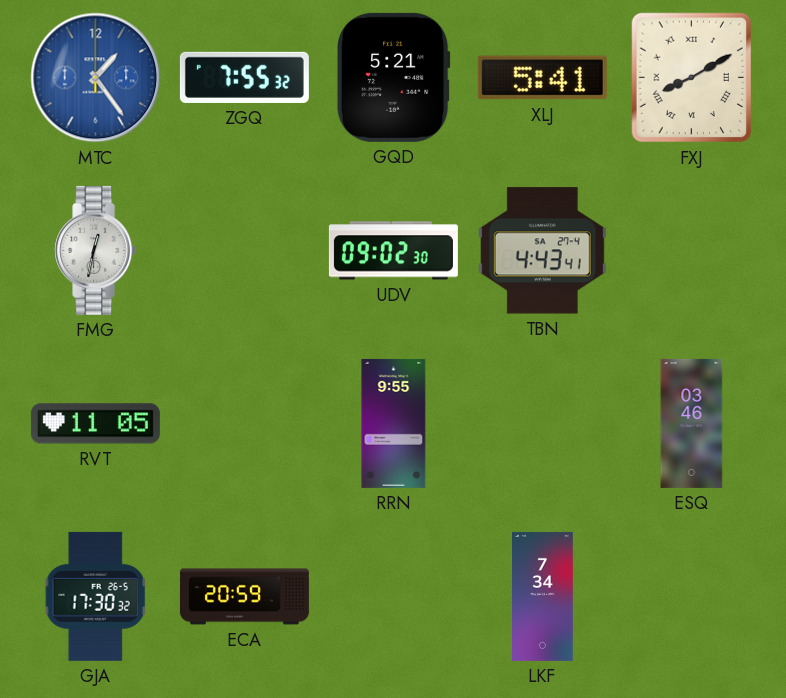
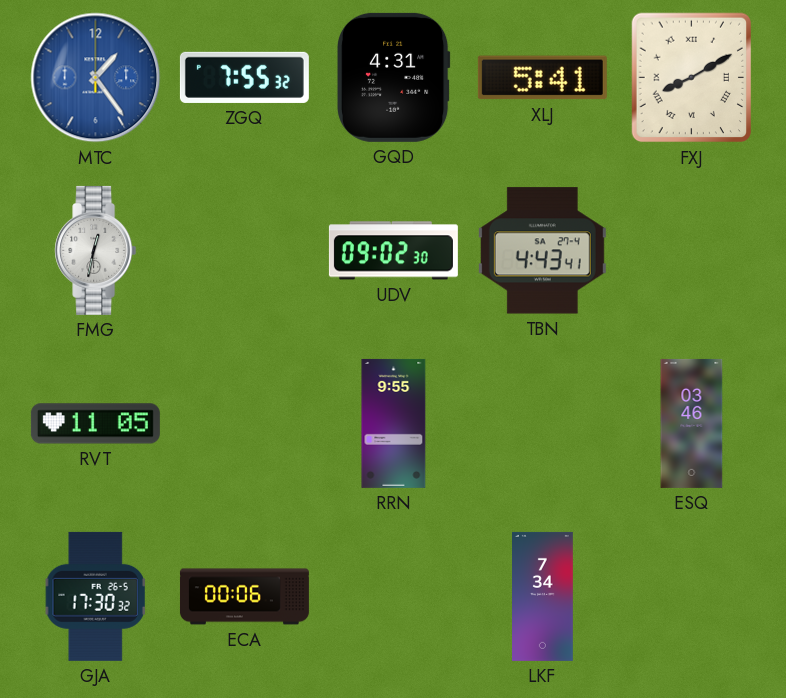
GQD: 5:21 -> 4:31
ECA: 20:59 -> 00:06
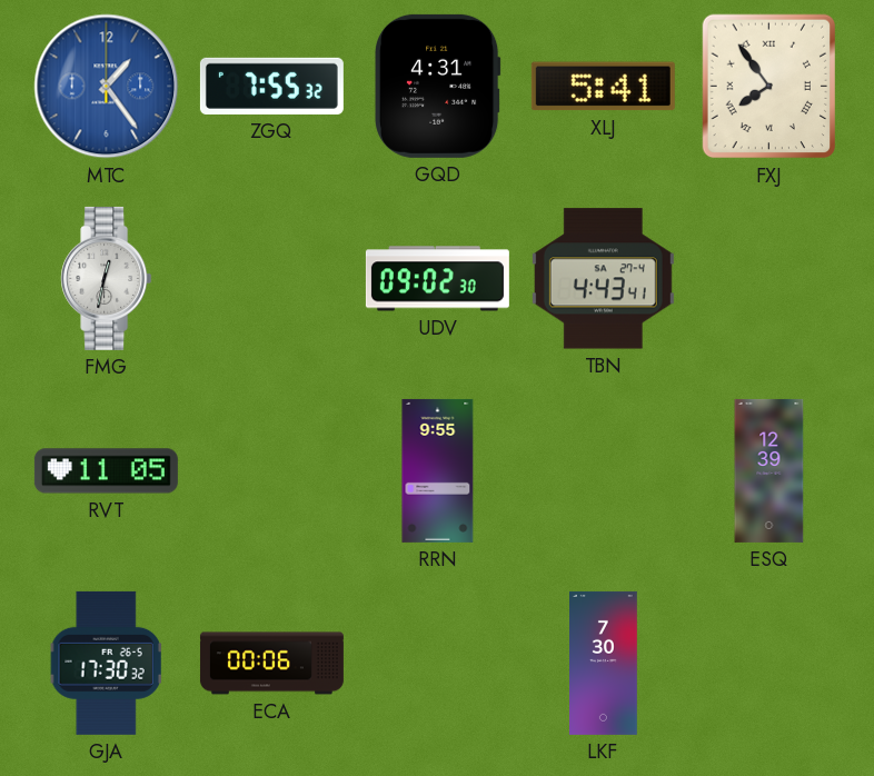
FXJ: 8:10 -> 7:54
ESQ: 03:46 -> 12:39
LKF: 7:34 -> 7:30
